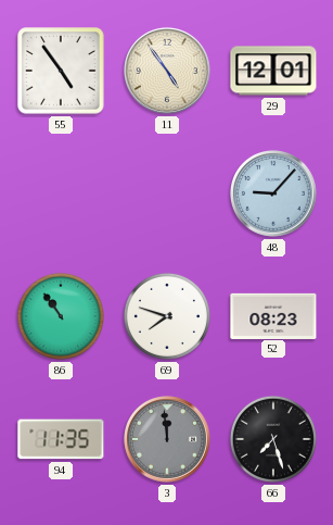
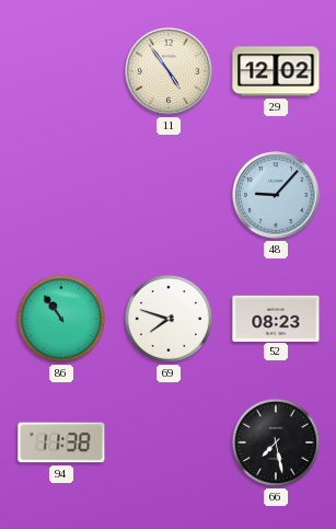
55: 4:54 -> none
29: 12:01 -> 12:02
94: 11:35 -> 11:38
3: 11:59 -> none
66: 7:27 -> 7:28
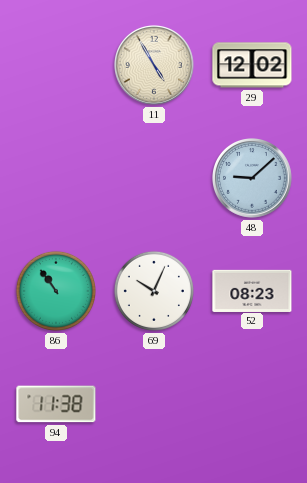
11: 4:54 -> 4:55
48: 9:07 -> 9:08
69: 7:48 -> 10:04
66: 7:28 -> none
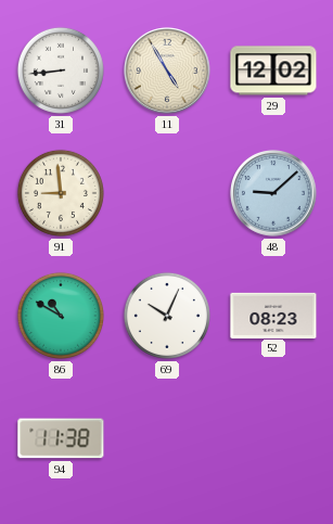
31: none -> 8:44
91: none -> 8:59
86: 10:54 -> 10:50
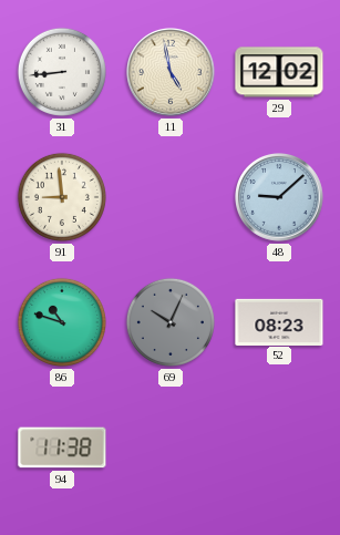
11: 4:55 -> 4:58
86: 10:50 -> 10:48
69 dial: white -> grey
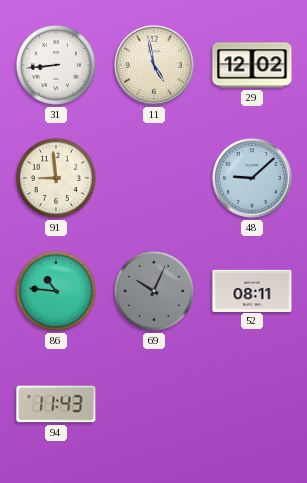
86: 10:48 -> 10:46
52: 08:23 -> 08:11
94: 11:38 -> 11:43
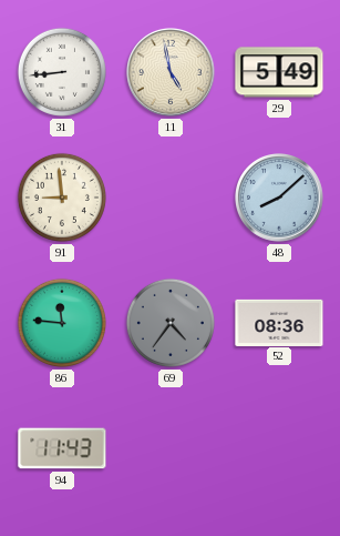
29: 12:02 -> 5:49
48: 9:08 -> 8:08
86: 10:46 -> 11:46
69: 10:04 -> 4:36
52: 08:11 -> 08:36
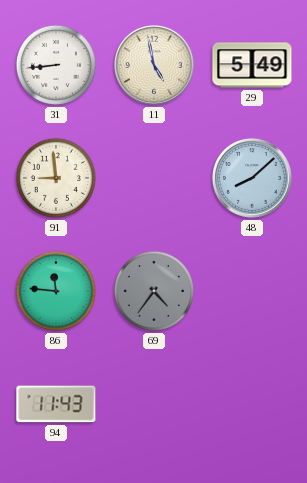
52: 08:36 -> none
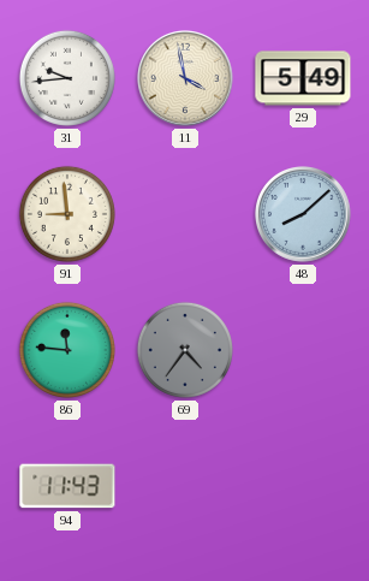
31: 8:44 -> 9:44
11: 4:58 -> 3:58
